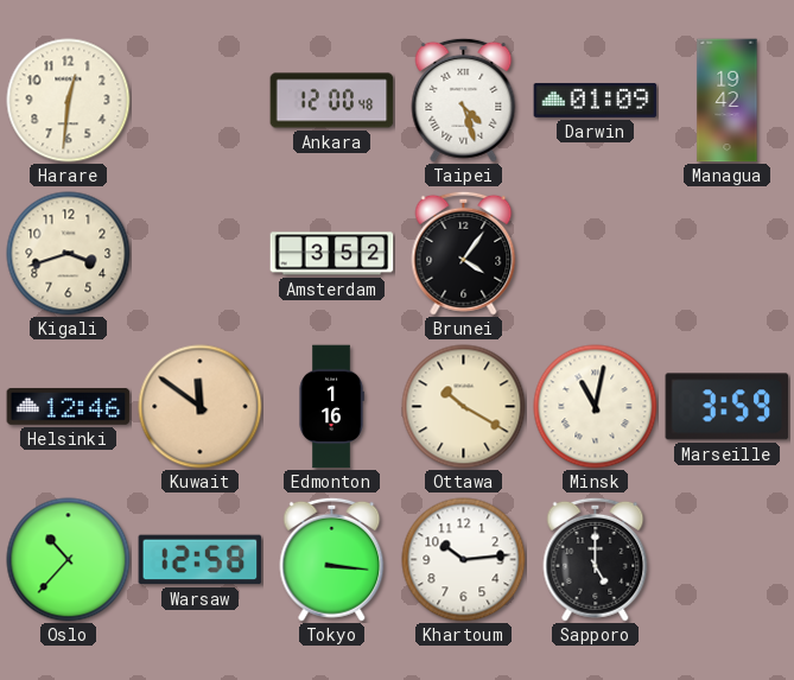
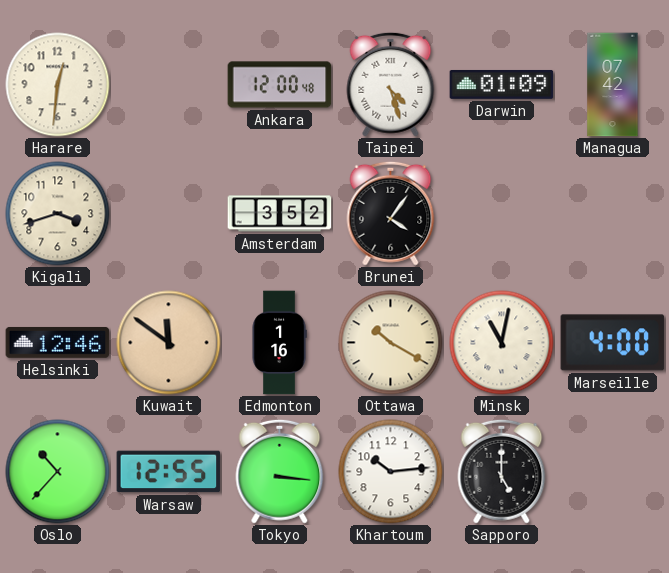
Managua: 19:42 -> 07:42
Marseille: 3:59 -> 4:00
Warsaw: 12:58 -> 12:55
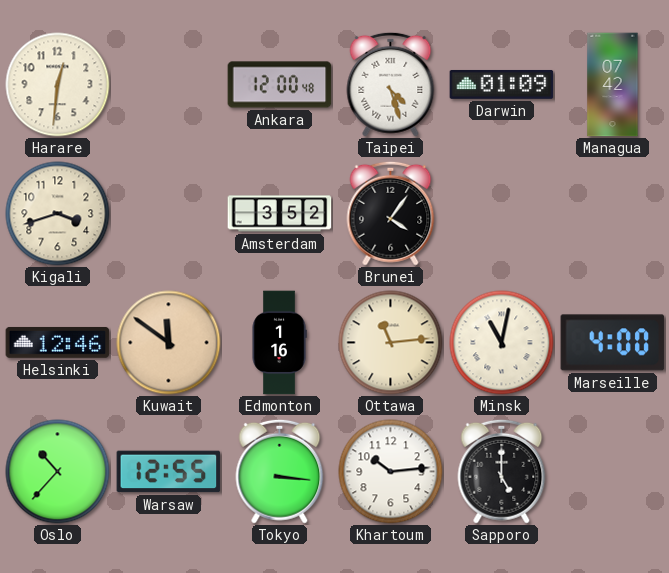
Ottawa: 10:20 -> 11:14
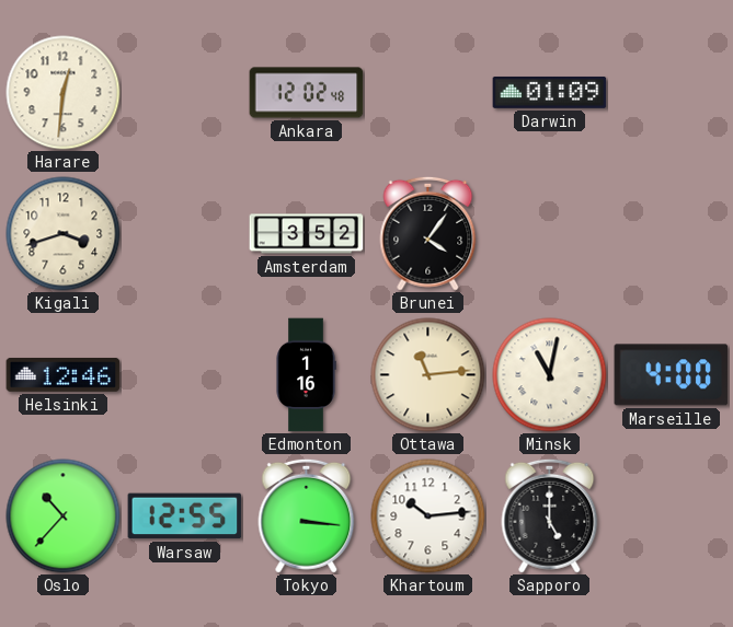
Ankara: 12:00 -> 12:02
Taipei: 4:27 -> none
Managua: 07:42 -> none
Kuwait: 11:51 -> none
